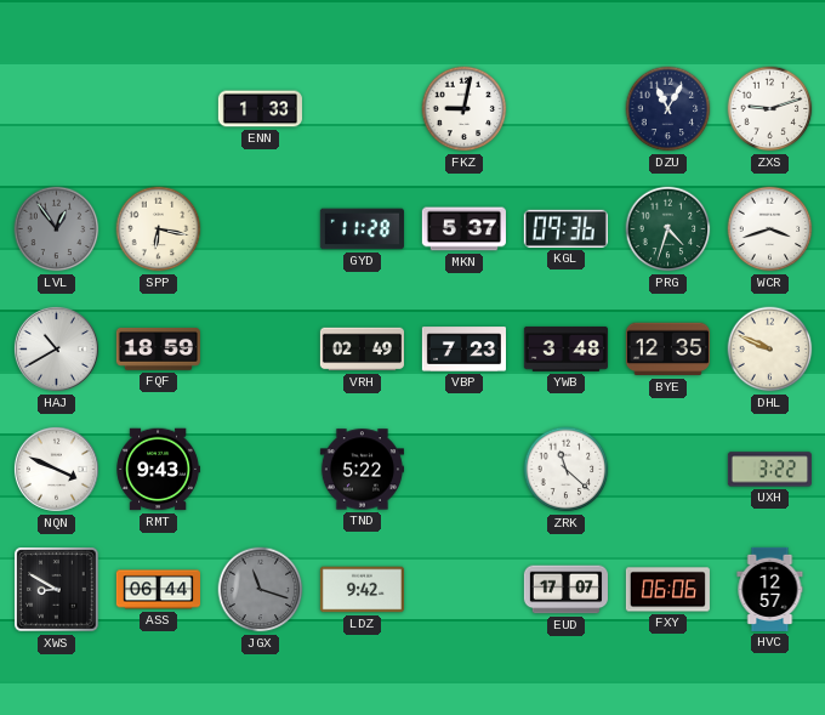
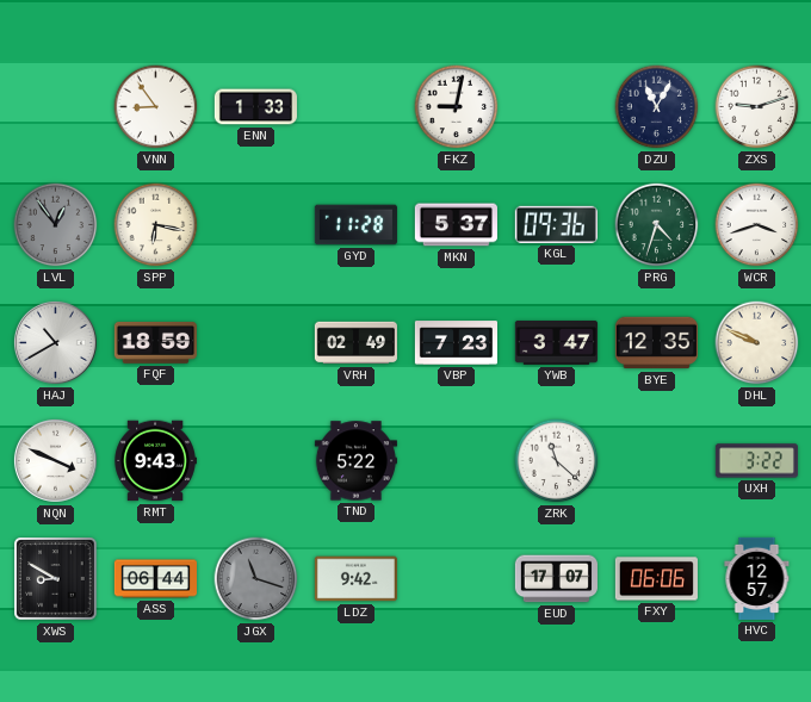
VNN: none -> 8:54
YWB: 3:48 -> 3:47
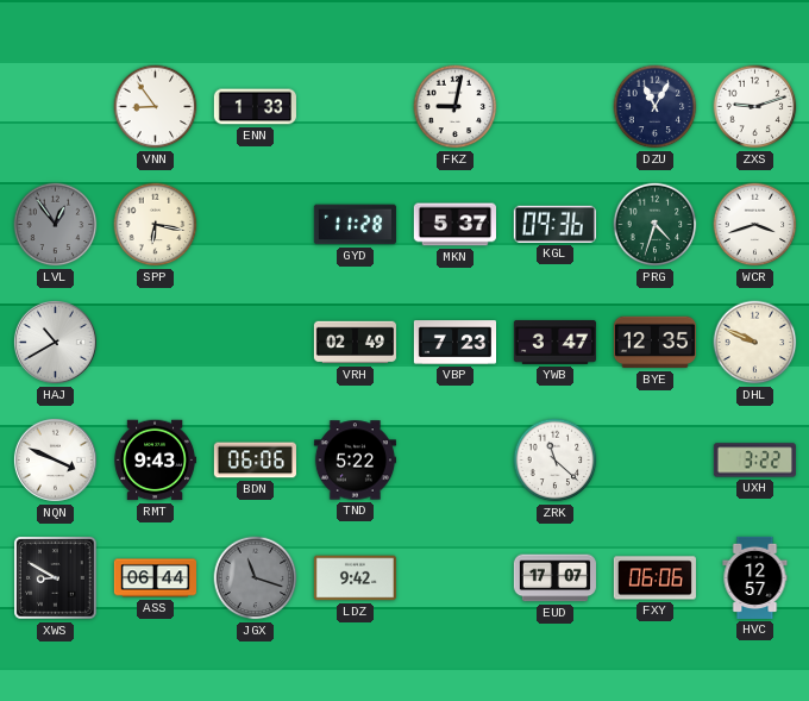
FQF: 18:59 -> none
BDN: none -> 06:06
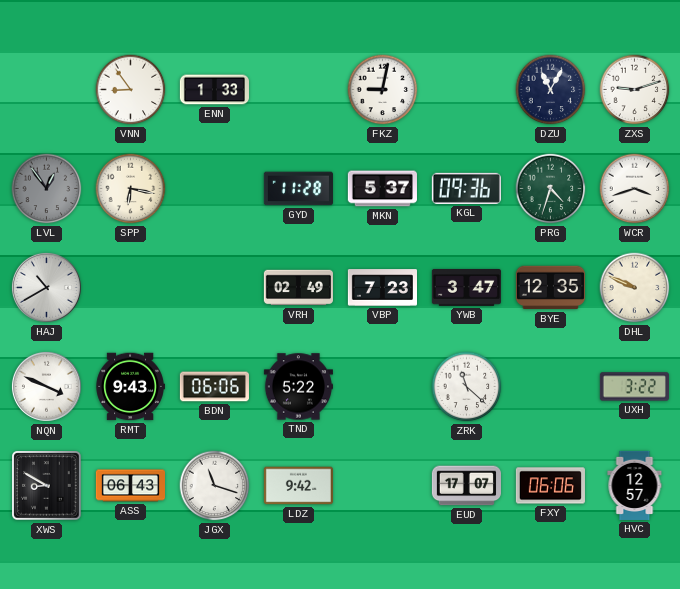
ASS: 06:44 -> 06:43
JGX dial: grey -> white
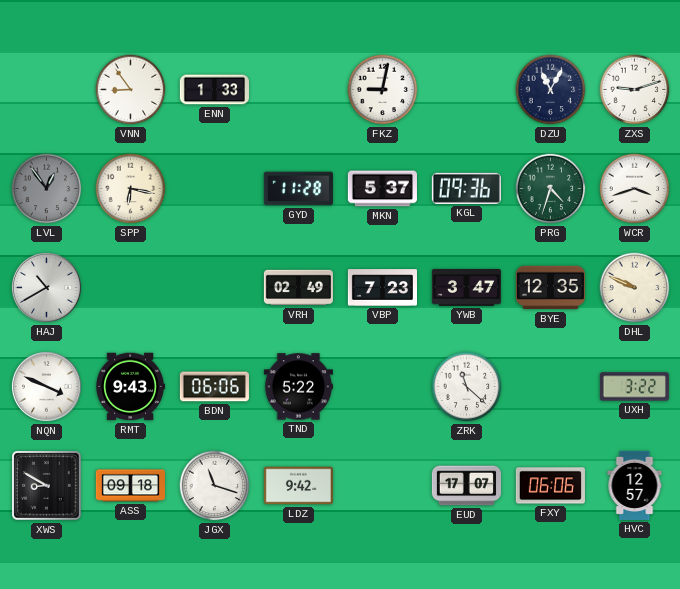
ASS: 06:43 -> 09:18
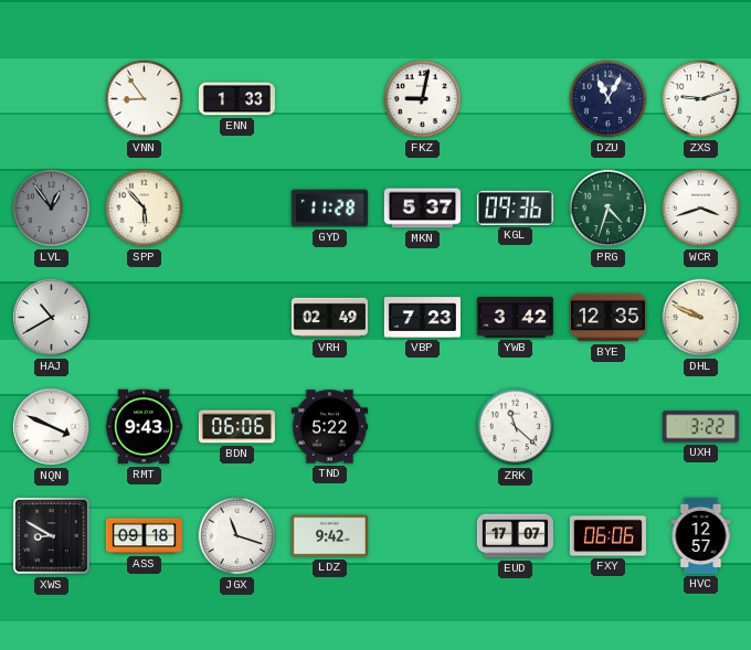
SPP: 6:17 -> 5:53
YWB: 3:47 -> 3:42
